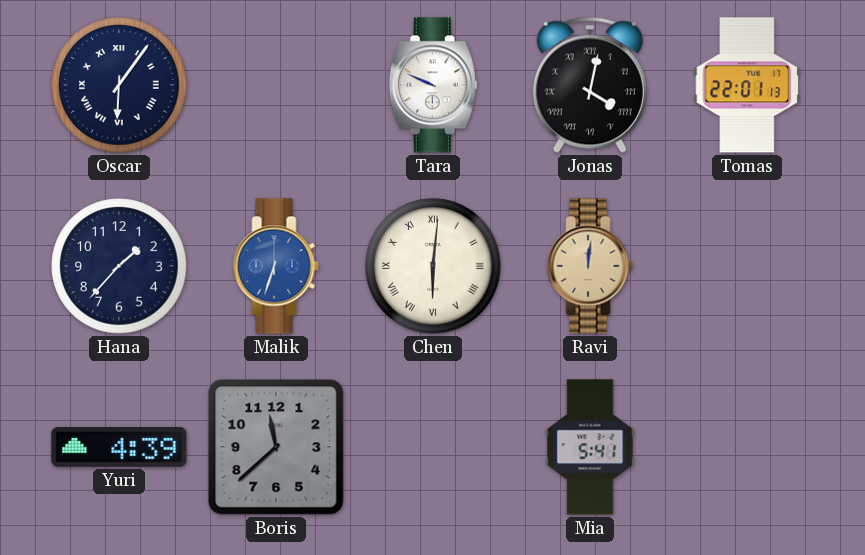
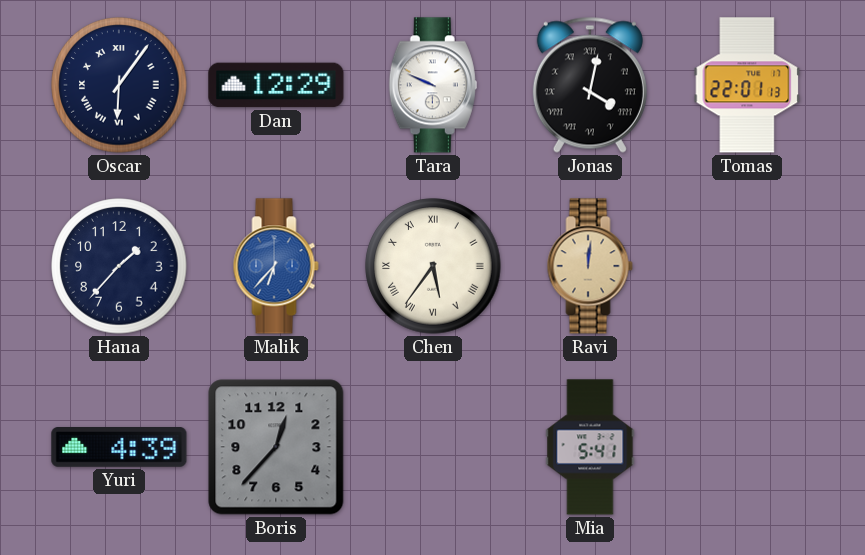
Dan: none -> 12:29
Malik: 6:33 -> 6:37
Chen: 6:01 -> 5:36
Boris: 11:38 -> 12:37
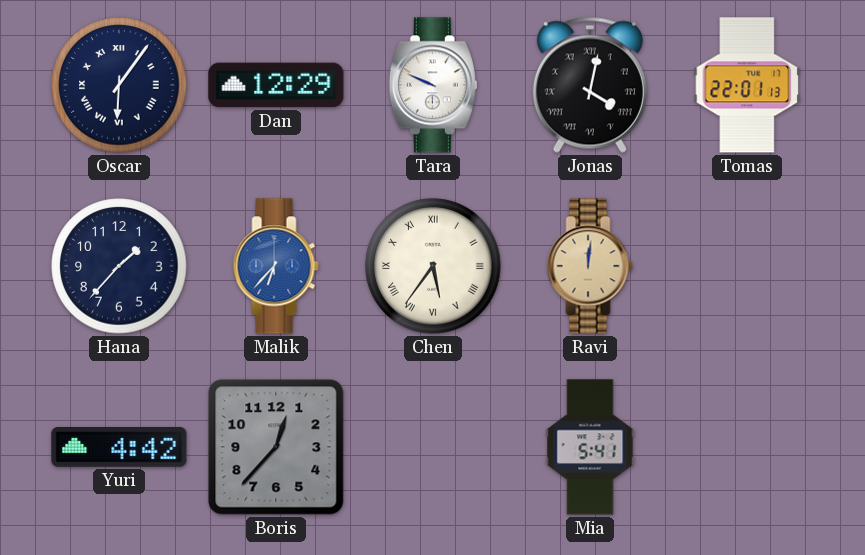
Yuri: 4:39 -> 4:42
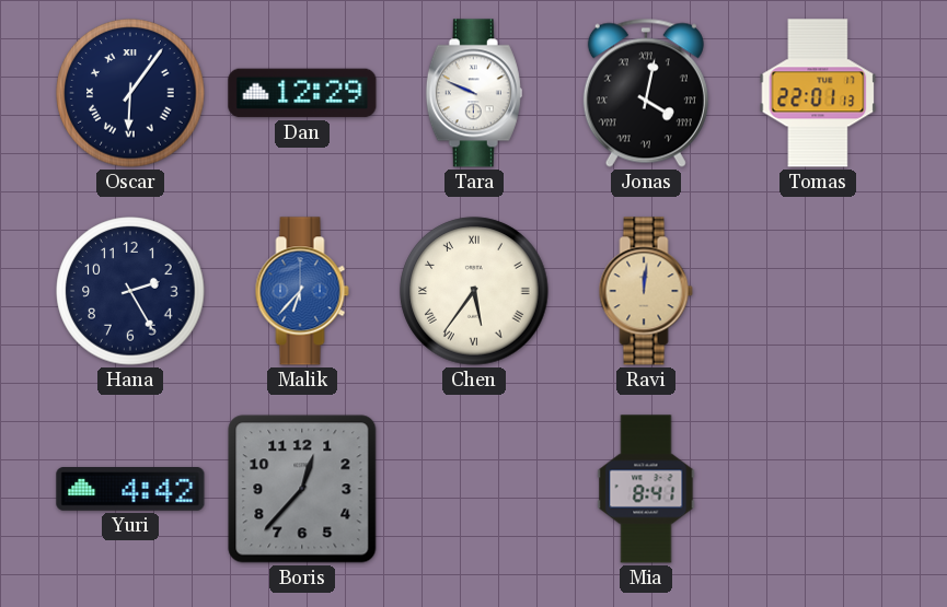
Hana: 1:37 -> 2:25
Mia: 5:41 -> 8:41
